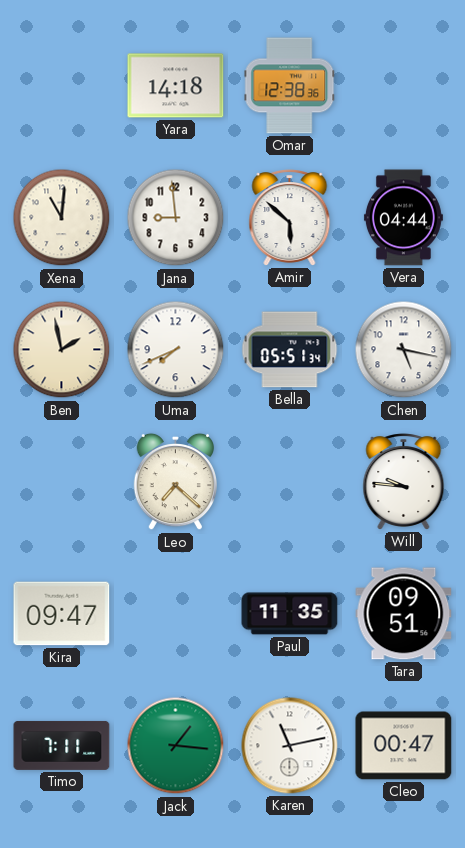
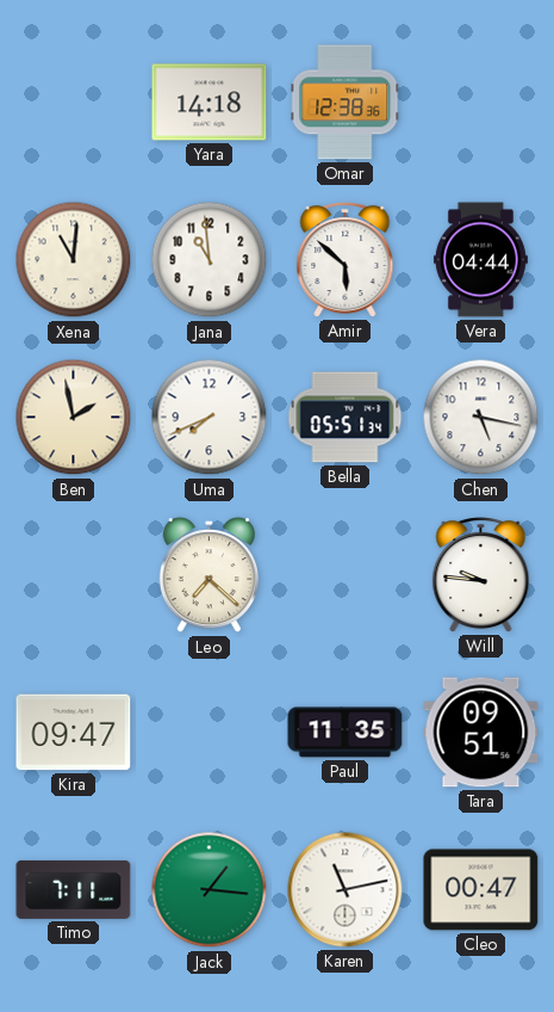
Jana: 8:59 -> 10:59
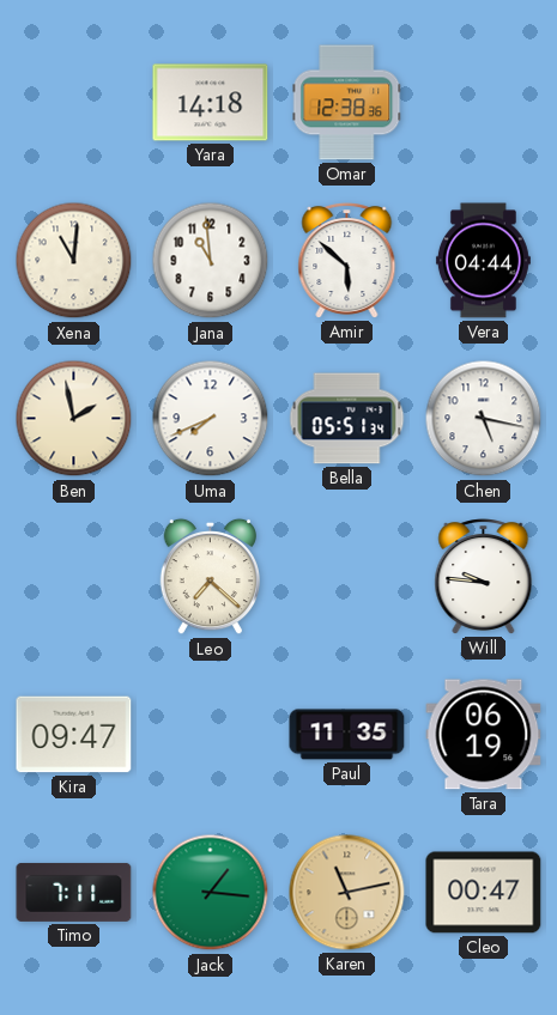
Tara: 09:51 -> 06:19
Karen dial: white -> champagne
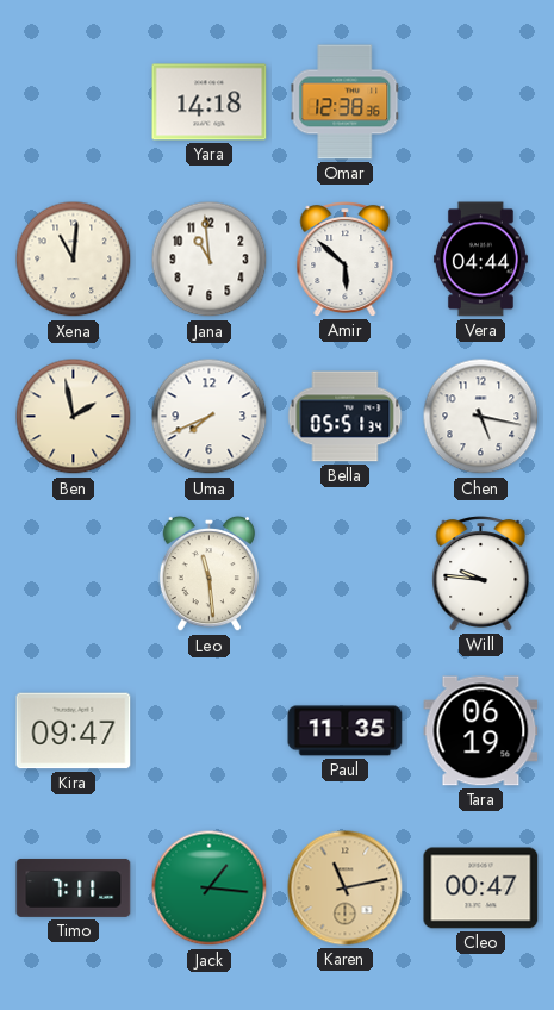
Leo: 7:22 -> 11:29
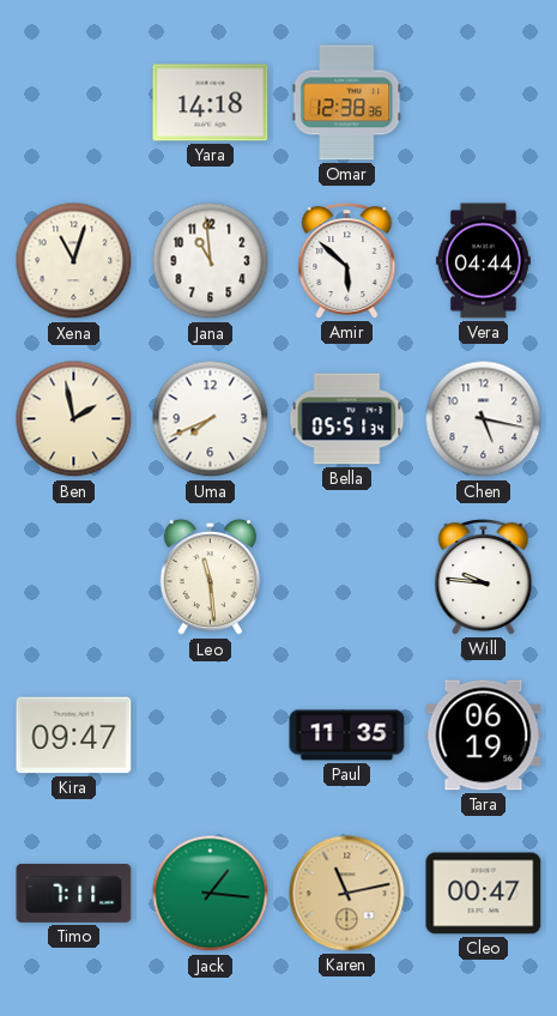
Xena: 11:01 -> 11:03
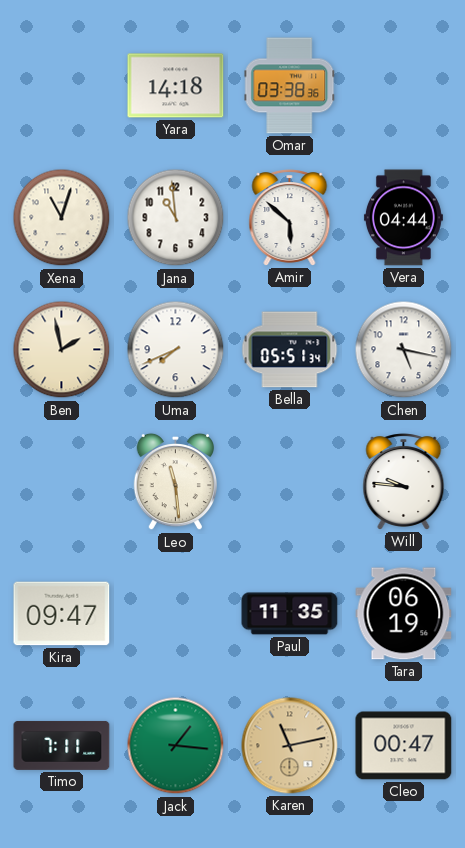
Omar: 12:38 -> 03:38
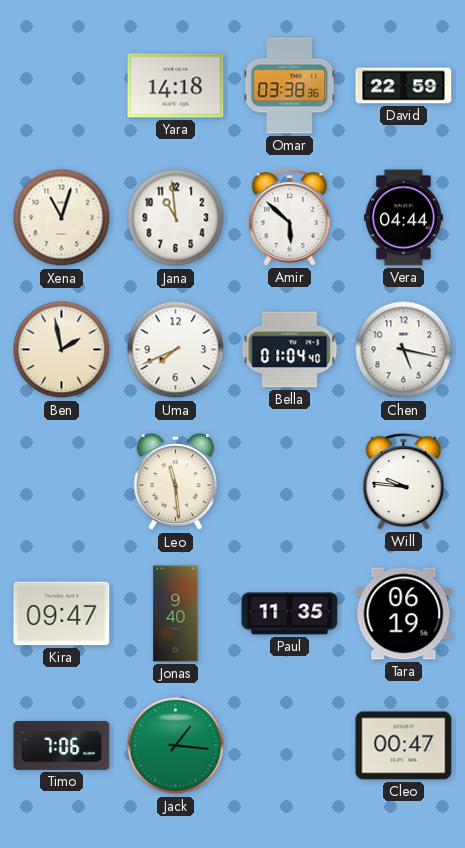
David: none -> 22:59
Bella: 05:51 -> 01:04
Jonas: none -> 9:40
Timo: 7:11 -> 7:06
Karen: 11:13 -> none
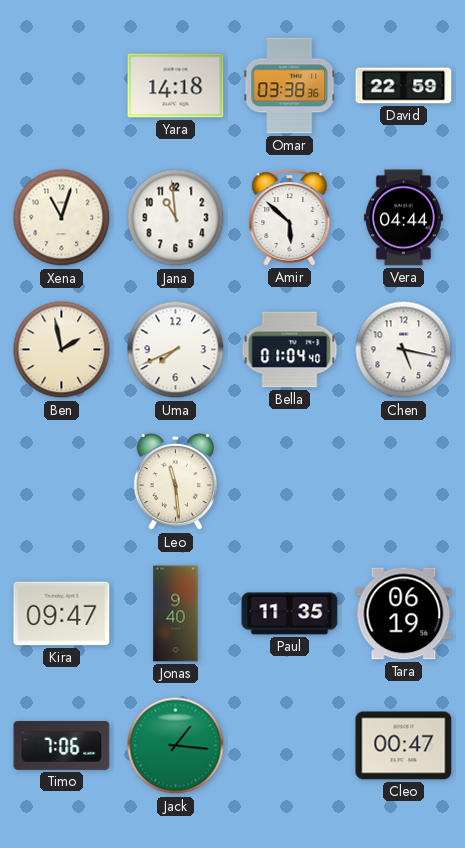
Will: 9:46 -> none
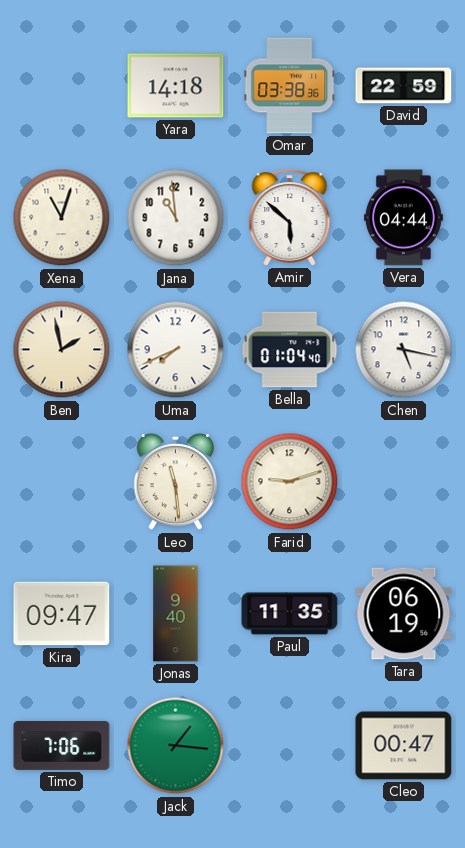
Farid: none -> 9:12
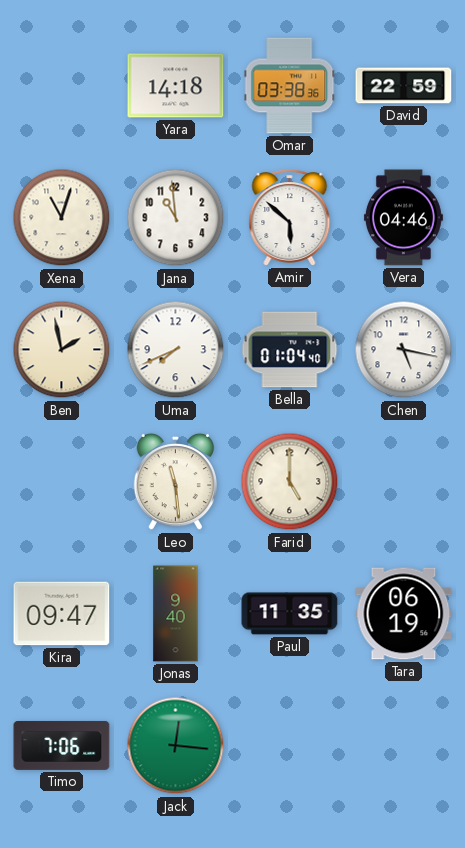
Vera: 04:44 -> 04:46
Farid: 9:12 -> 5:00
Jack: 1:16 -> 12:16
Cleo: 00:47 -> none
